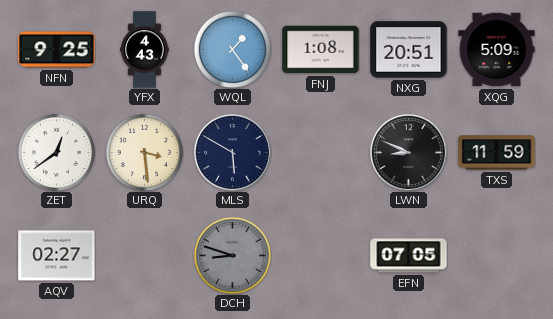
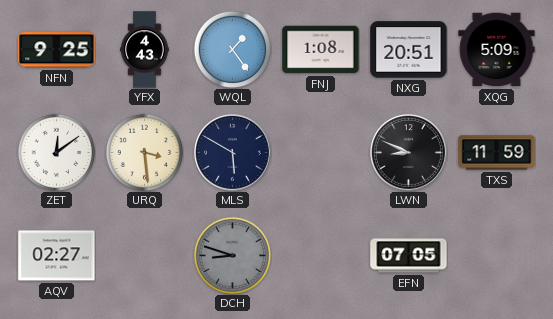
ZET: 12:39 -> 12:09
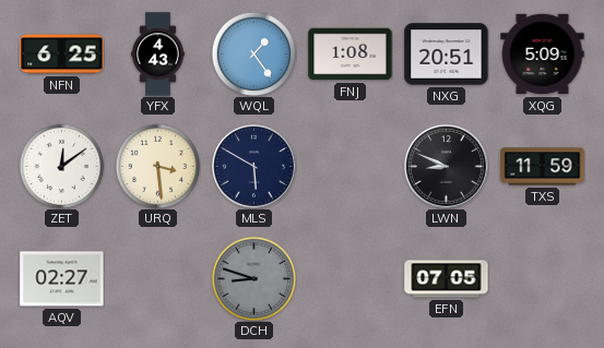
NFN: 9:25 -> 6:25
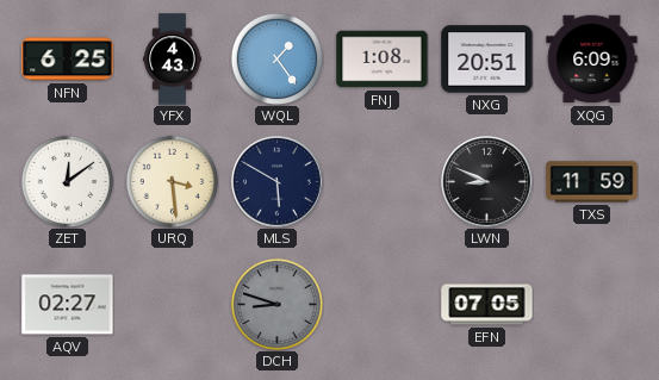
XQG: 5:09 -> 6:09
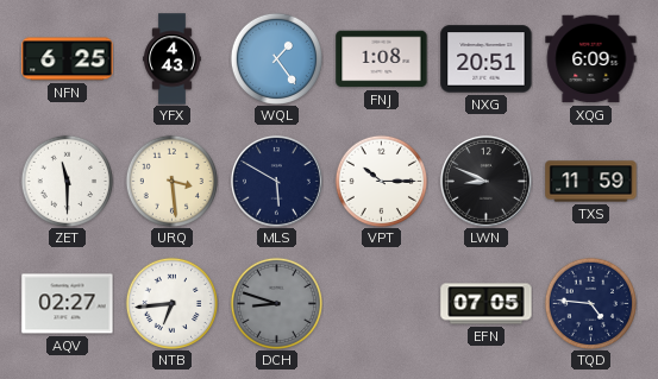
ZET: 12:09 -> 11:30
VPT: none -> 10:15
NTB: none -> 6:44
TQD: none -> 4:46
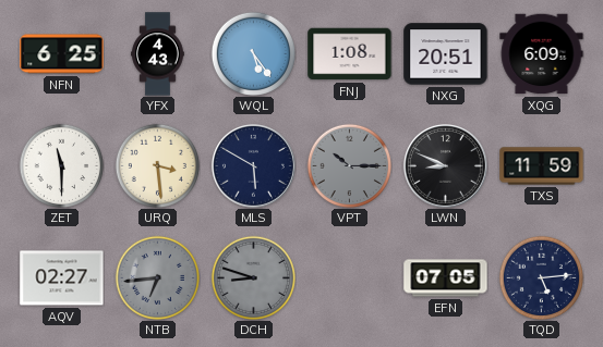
WQL: 1:24 -> 5:24
VPT dial: white -> grey
NTB dial: white -> grey
TQD: 4:46 -> 5:14
